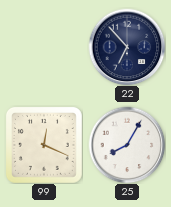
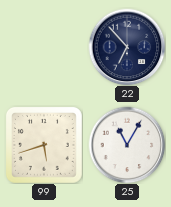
99: 12:19 -> 5:42
25: 8:05 -> 11:05
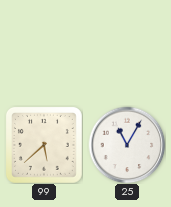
22: 6:53 -> none
99: 5:42 -> 5:38
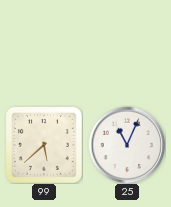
25: 11:05 -> 11:04
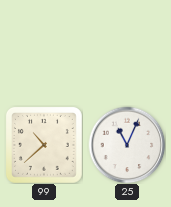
99: 5:38 -> 10:38
